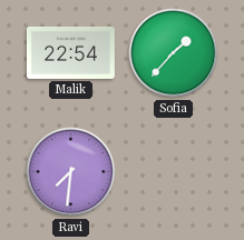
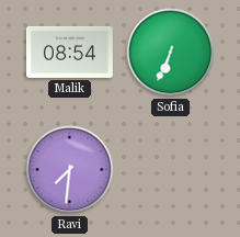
Malik: 22:54 -> 08:54
Sofia: 1:37 -> 6:34
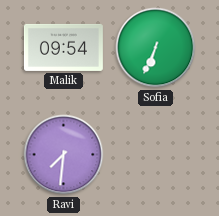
Malik: 08:54 -> 09:54
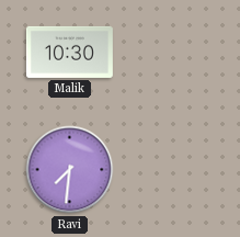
Malik: 09:54 -> 10:30
Sofia: 6:34 -> none
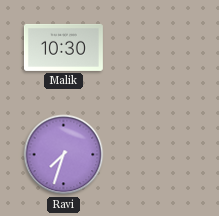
Ravi: 7:31 -> 7:33
